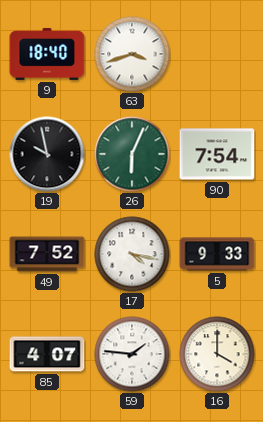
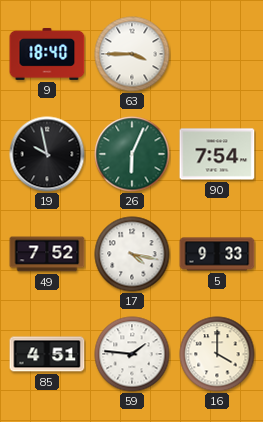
63: 3:42 -> 3:45
85: 4:07 -> 4:51
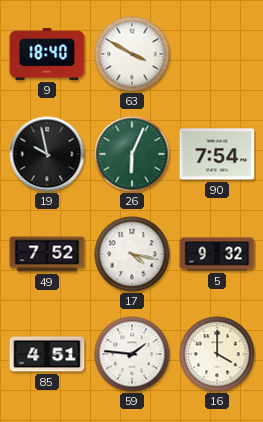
63: 3:45 -> 3:50
5: 9:33 -> 9:32
